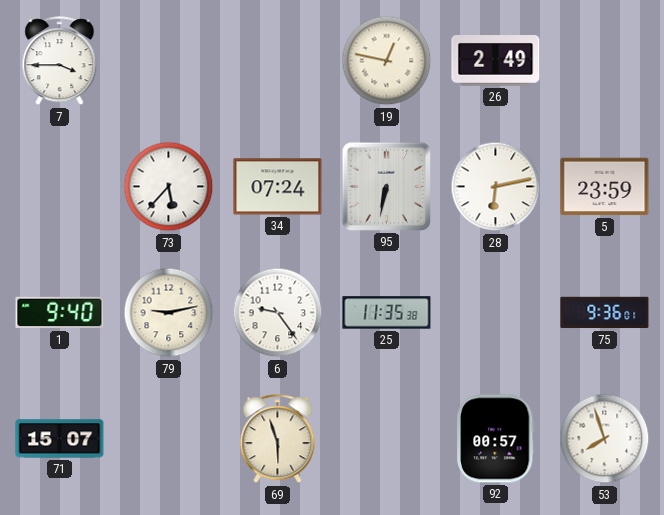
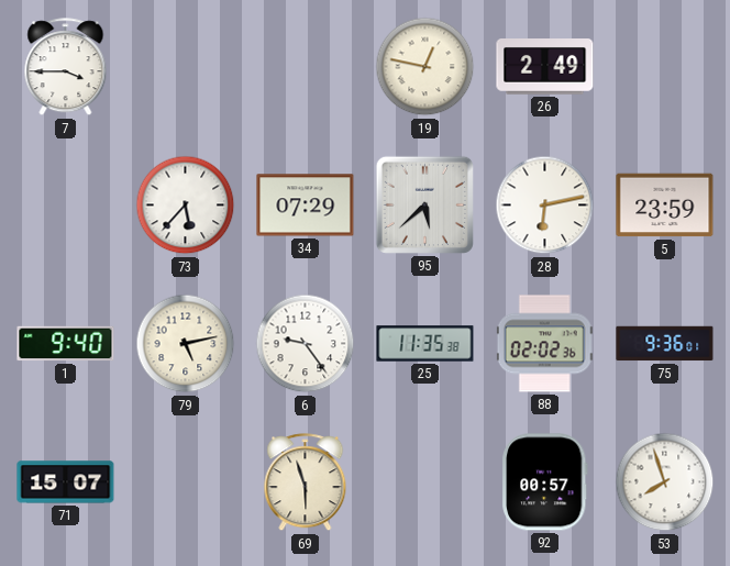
34: 07:24 -> 07:29
95: 6:32 -> 5:38
79: 9:13 -> 5:13
88: none -> 02:02
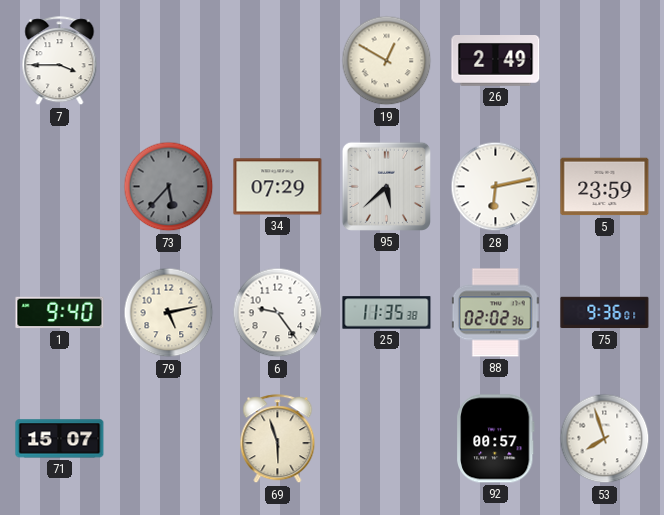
19: 12:47 -> 12:50
73 dial: white -> grey
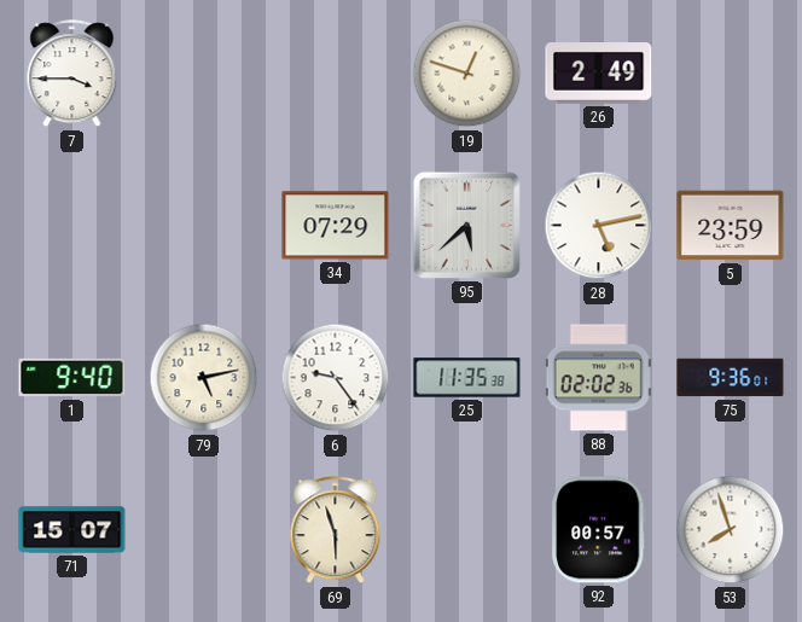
19: 12:50 -> 12:48
73: 5:37 -> none
28: 6:13 -> 5:13
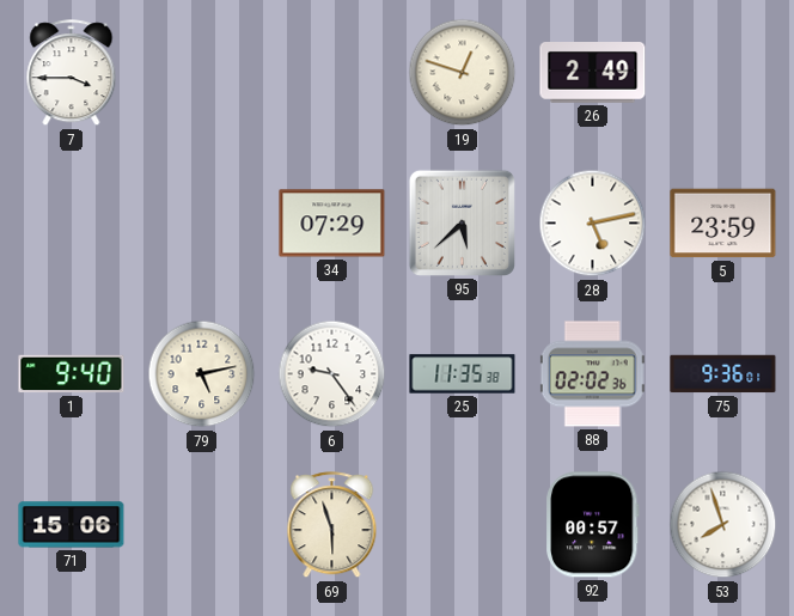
71: 15:07 -> 15:06
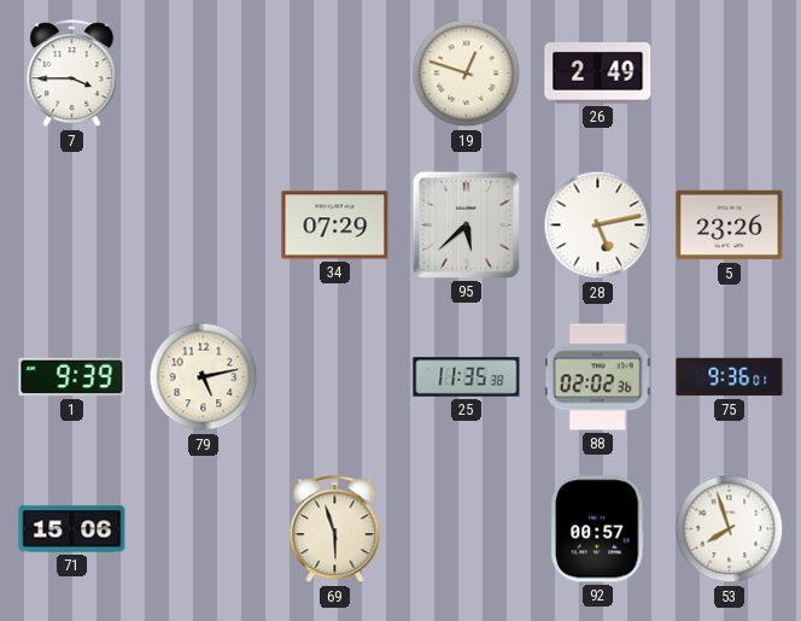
5: 23:59 -> 23:26
1: 9:40 -> 9:39
6: 9:24 -> none
